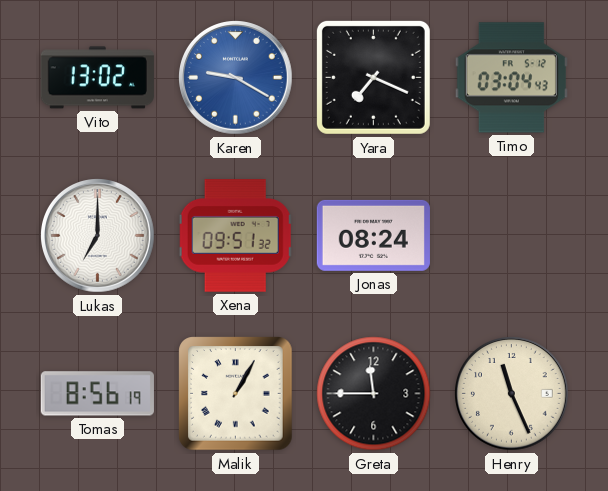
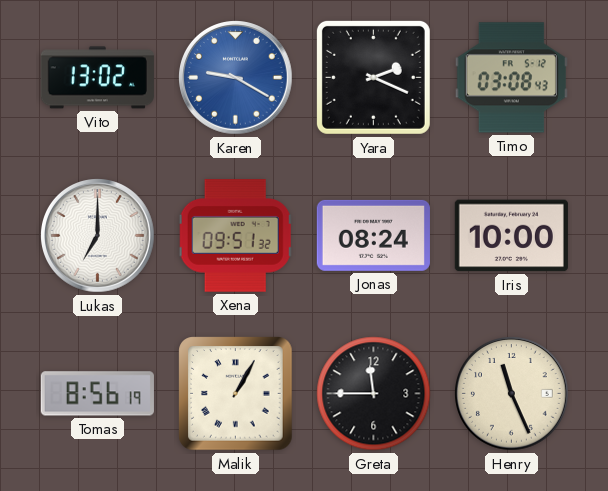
Yara: 7:19 -> 2:19
Timo: 03:04 -> 03:08
Iris: none -> 10:00
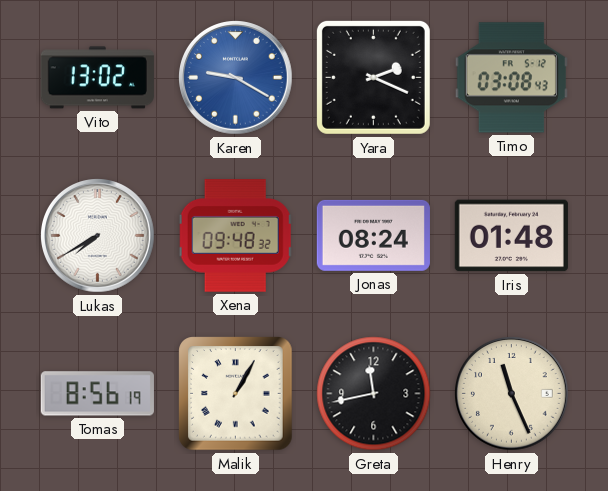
Lukas: 7:00 -> 7:40
Xena: 09:51 -> 09:48
Iris: 10:00 -> 01:48
Greta: 11:45 -> 11:43
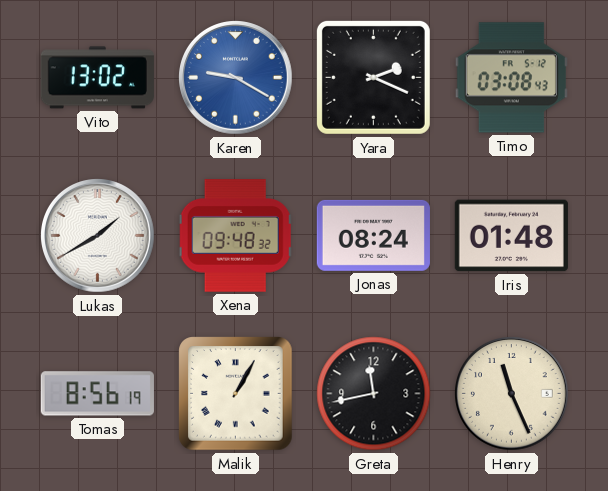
Lukas: 7:40 -> 1:40
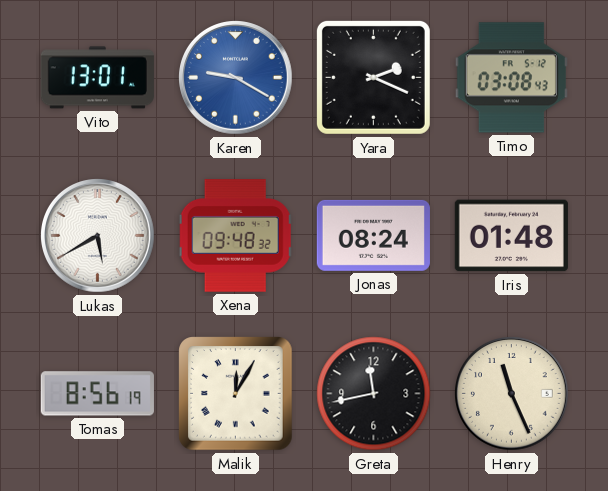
Vito: 13:02 -> 13:01
Lukas: 1:40 -> 5:40
Malik: 1:05 -> 12:05
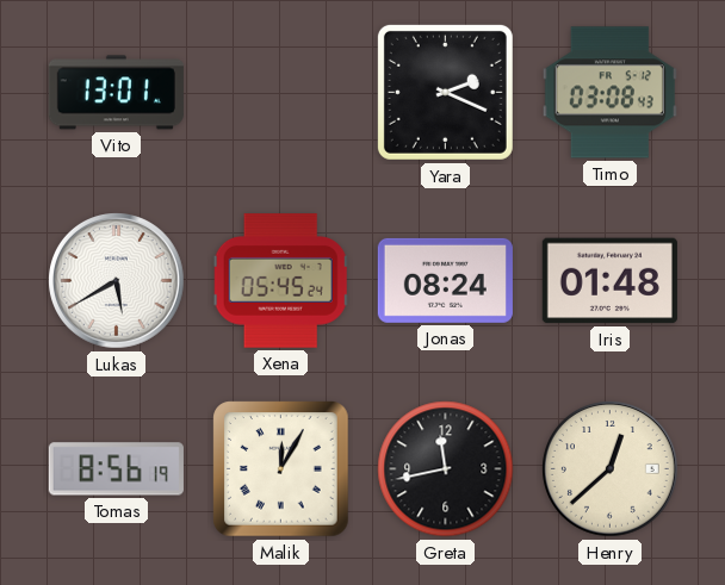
Karen: 9:20 -> none
Xena: 09:48 -> 05:45
Henry: 11:26 -> 12:38
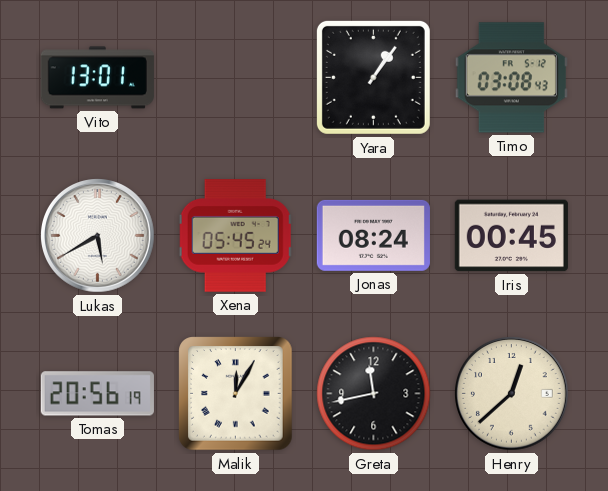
Yara: 2:19 -> 1:06
Iris: 01:48 -> 00:45
Tomas: 8:56 -> 20:56
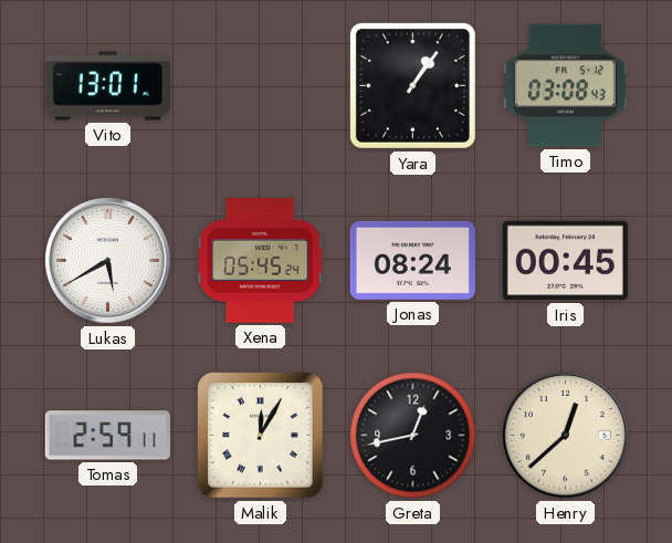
Tomas: 20:56 -> 2:59
Greta: 11:43 -> 12:43
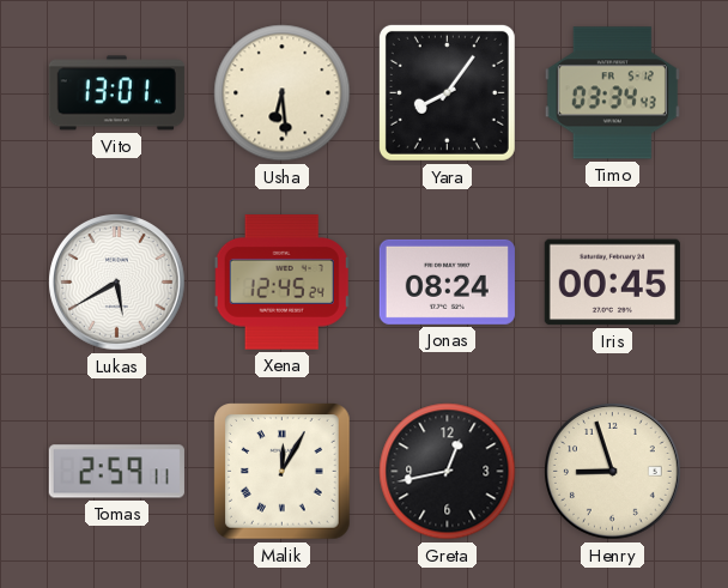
Usha: none -> 6:29
Yara: 1:06 -> 8:06
Timo: 03:08 -> 03:34
Xena: 05:45 -> 12:45
Henry: 12:38 -> 8:57
